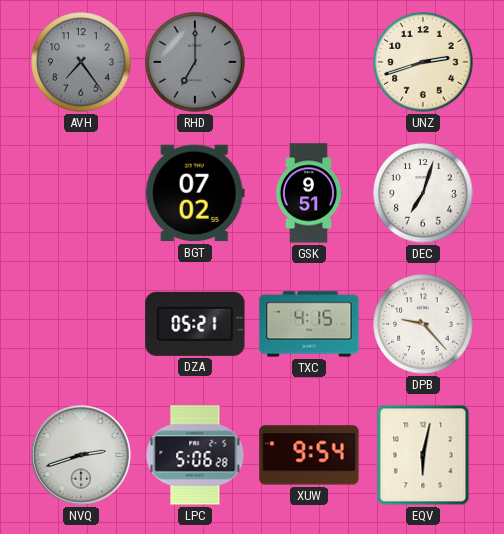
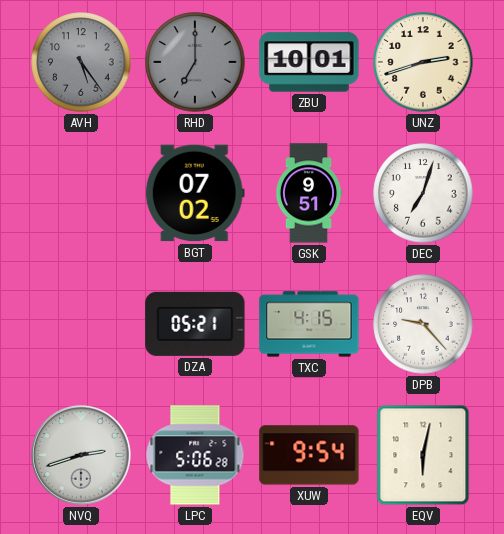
AVH: 7:24 -> 5:24
ZBU: none -> 10:01
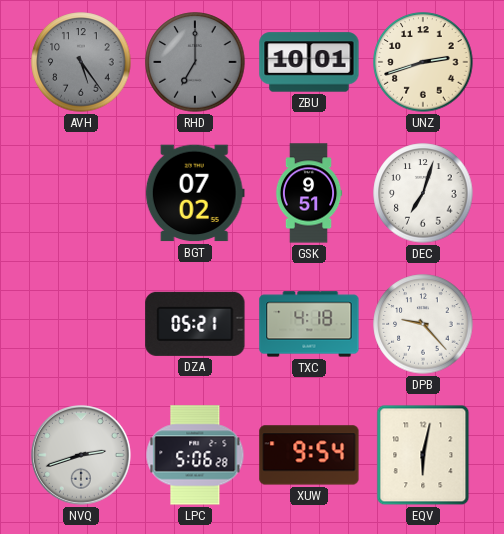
TXC: 4:15 -> 4:18
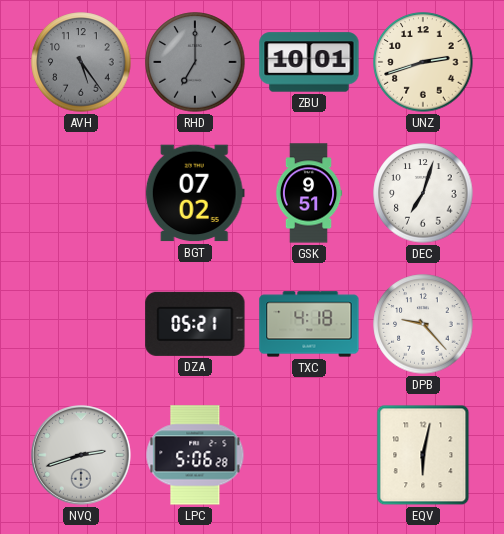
XUW: 9:54 -> none
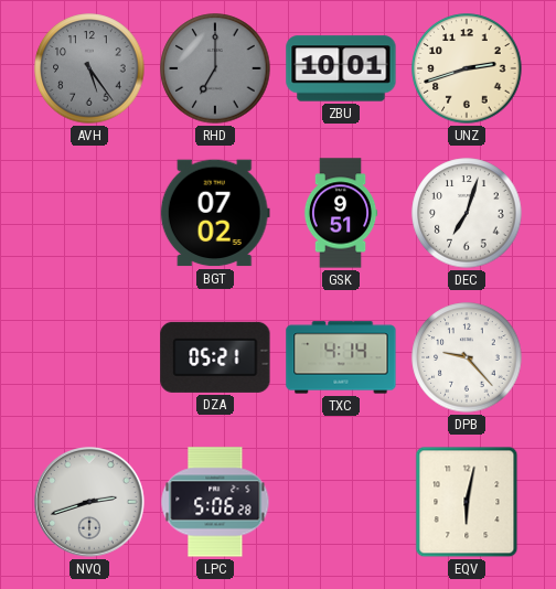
TXC: 4:18 -> 4:14
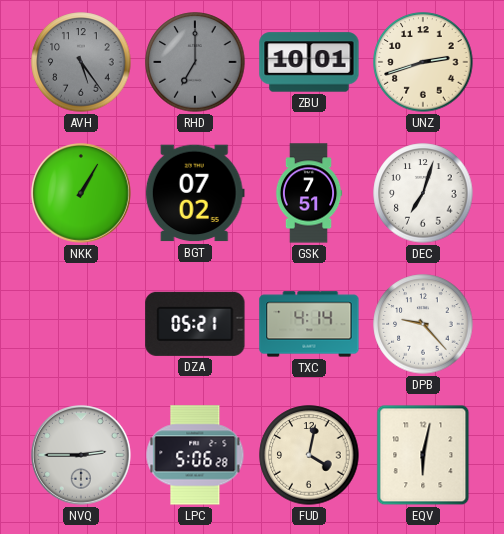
NKK: none -> 1:05
GSK: 9:51 -> 7:51
NVQ: 2:42 -> 2:45
FUD: none -> 4:02
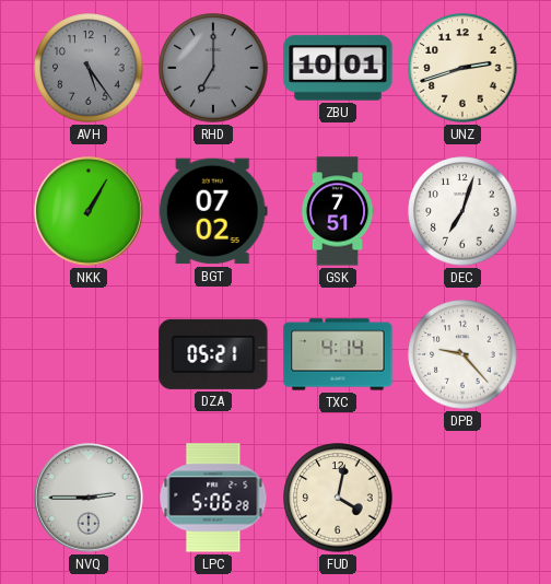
EQV: 6:02 -> none
